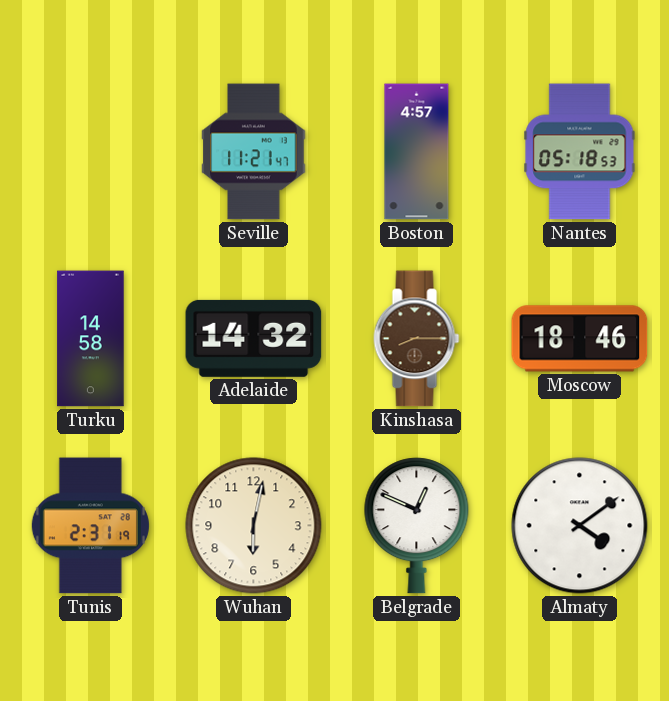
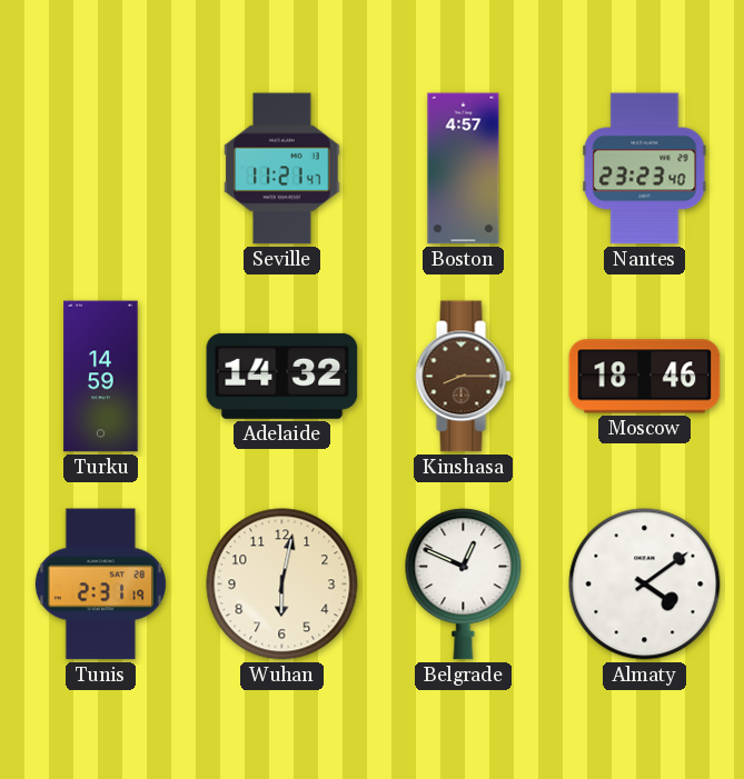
Nantes: 05:18 -> 23:23
Turku: 14:58 -> 14:59
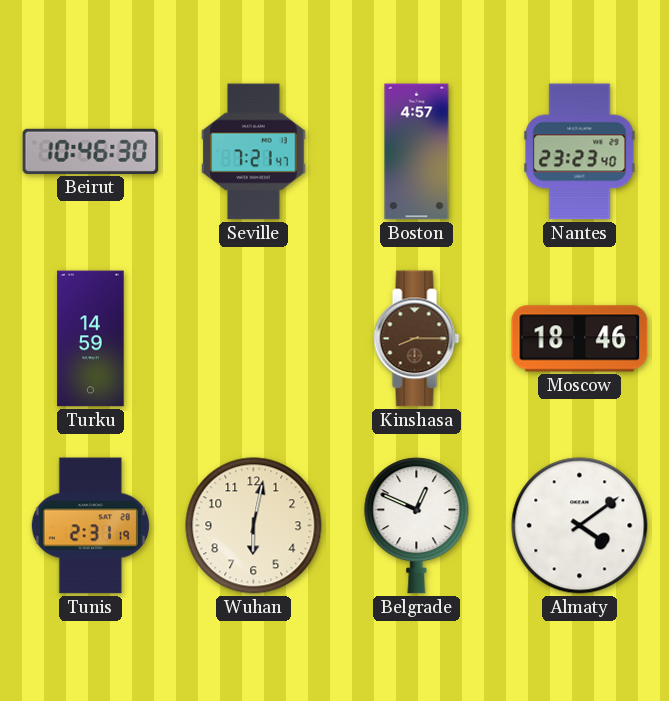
Beirut: none -> 10:46
Seville: 11:21 -> 7:21
Adelaide: 14:32 -> none
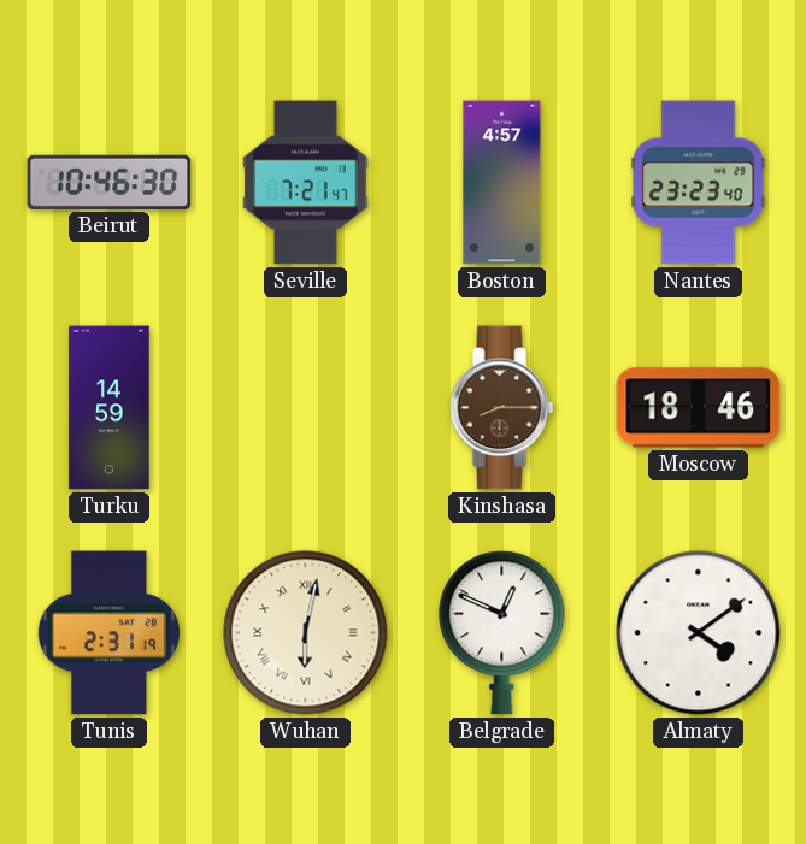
Wuhan numerals: Arabic -> Roman
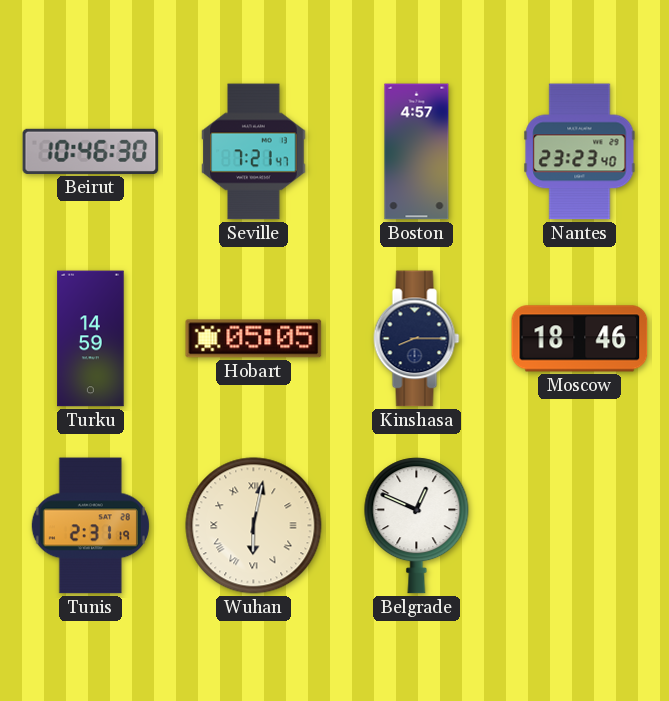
Hobart: none -> 05:05
Kinshasa dial: brown -> navy
Almaty: 4:09 -> none
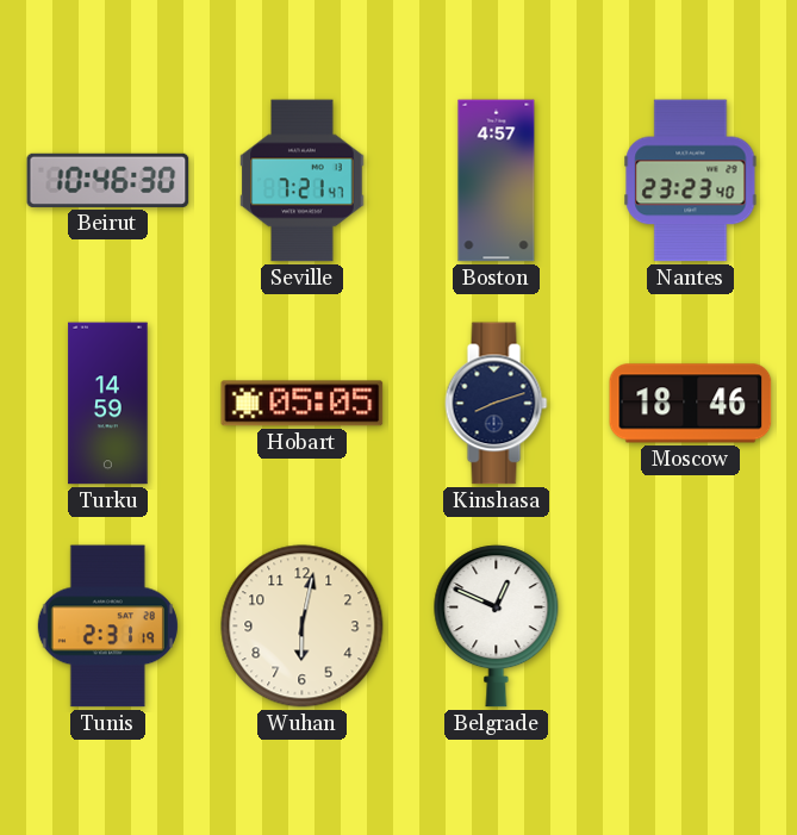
Kinshasa: 8:15 -> 8:12
Wuhan numerals: Roman -> Arabic
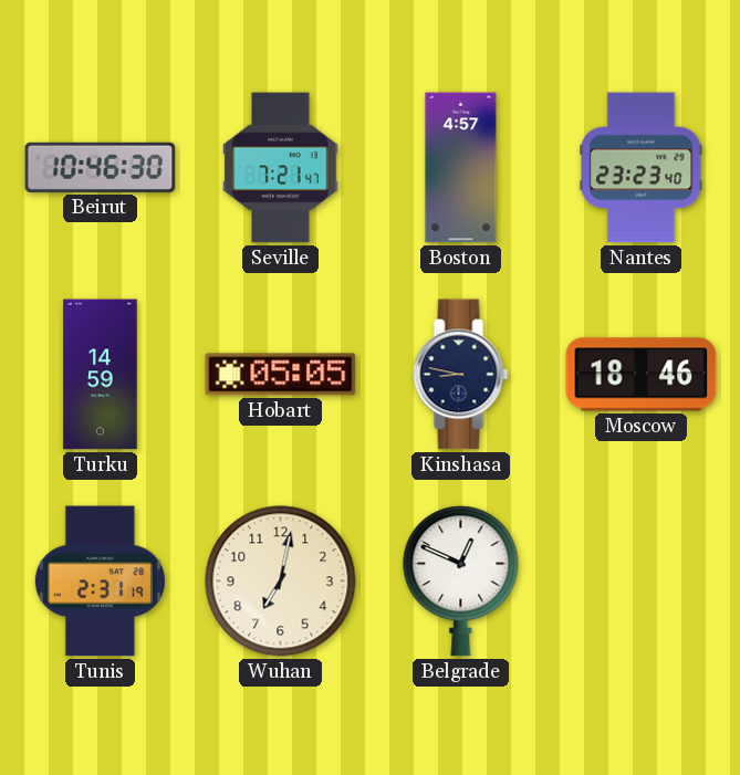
Kinshasa: 8:12 -> 8:47
Wuhan: 6:02 -> 7:02
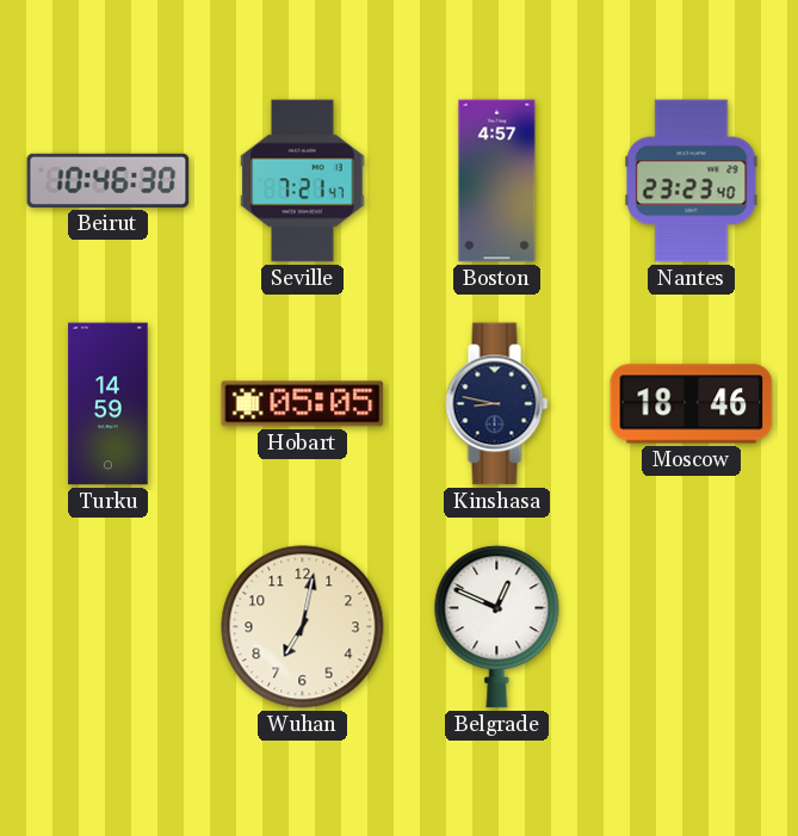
Tunis: 2:31 -> none
